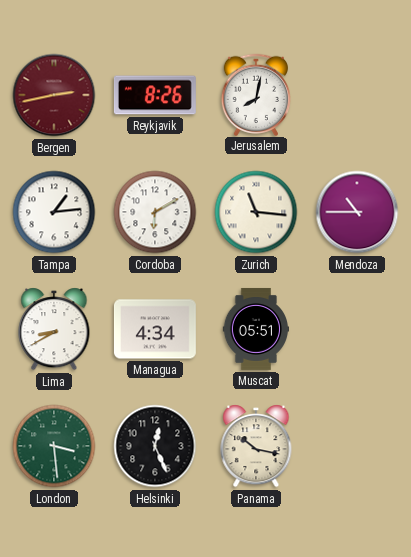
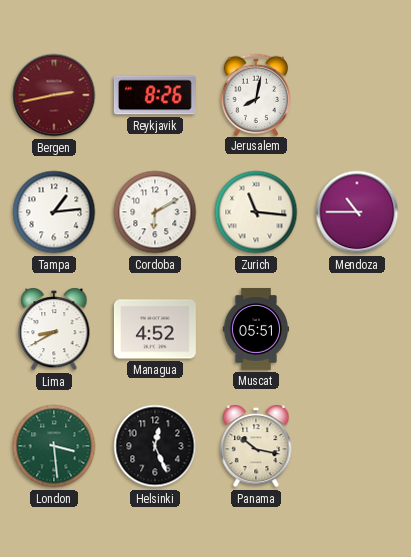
Managua: 4:34 -> 4:52
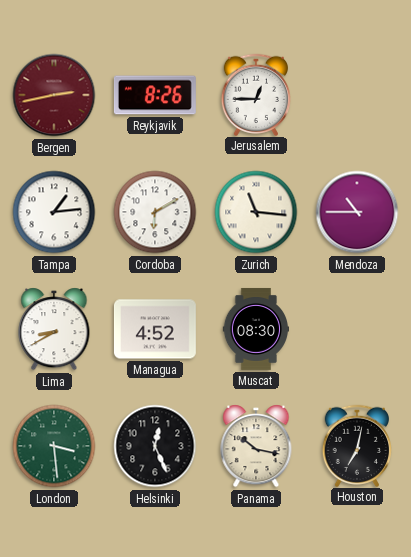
Jerusalem: 8:02 -> 12:45
Muscat: 05:51 -> 08:30
Houston: none -> 7:02
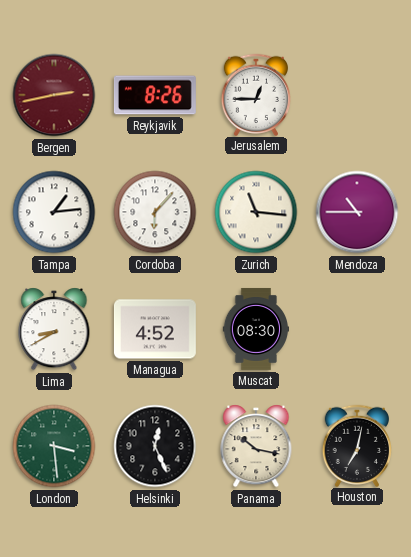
Cordoba: 6:10 -> 6:07
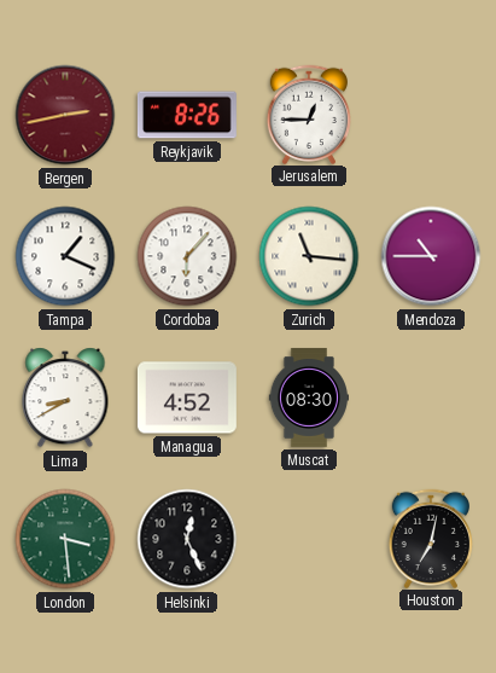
Tampa: 1:14 -> 1:19
Panama: 10:17 -> none
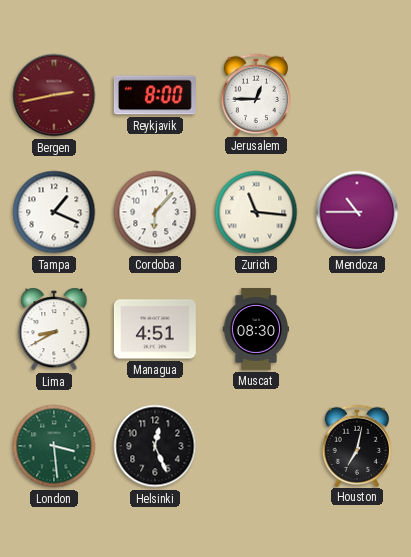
Reykjavik: 8:26 -> 8:00
Managua: 4:52 -> 4:51
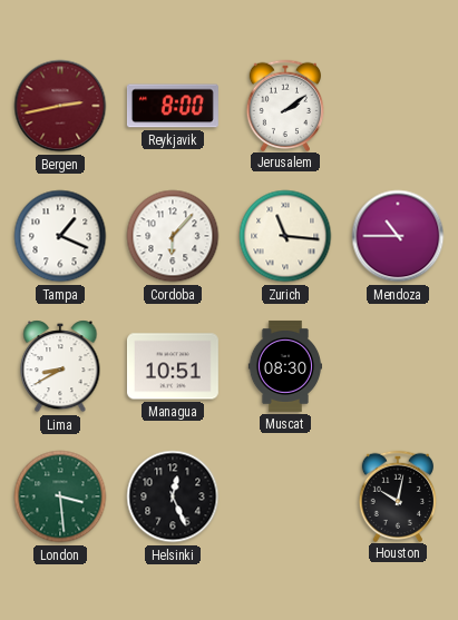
Jerusalem: 12:45 -> 2:09
Managua: 4:51 -> 10:51
Houston: 7:02 -> 10:02
